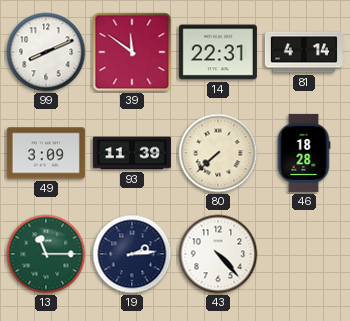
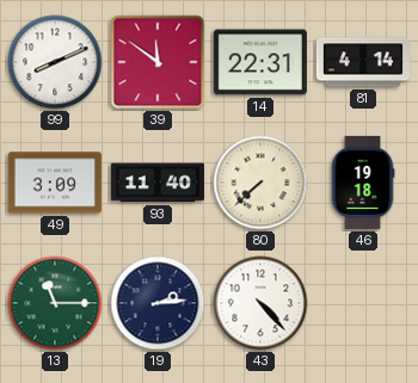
93: 11:39 -> 11:40
46: 18:28 -> 19:18
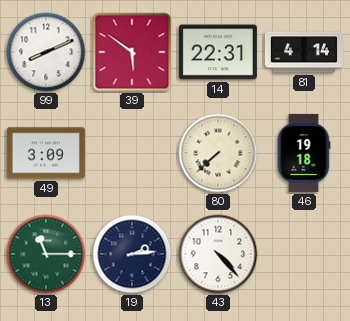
39: 11:51 -> 5:51
93: 11:40 -> none
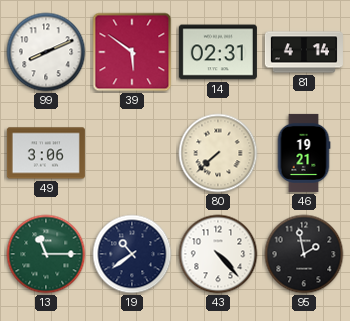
14: 22:31 -> 02:31
49: 3:09 -> 3:06
46: 19:18 -> 19:21
19: 2:14 -> 10:39
95: none -> 1:58
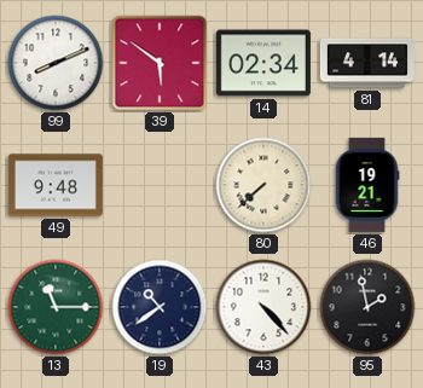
14: 02:31 -> 02:34
49: 3:06 -> 9:48
